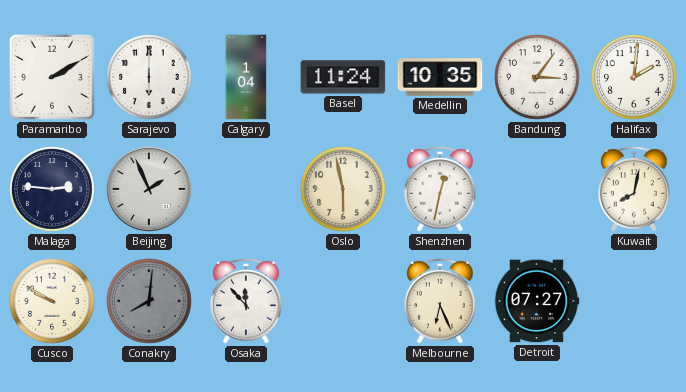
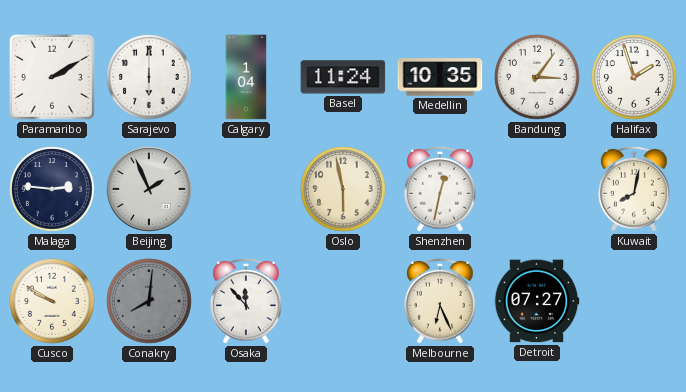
Halifax: 2:01 -> 1:57
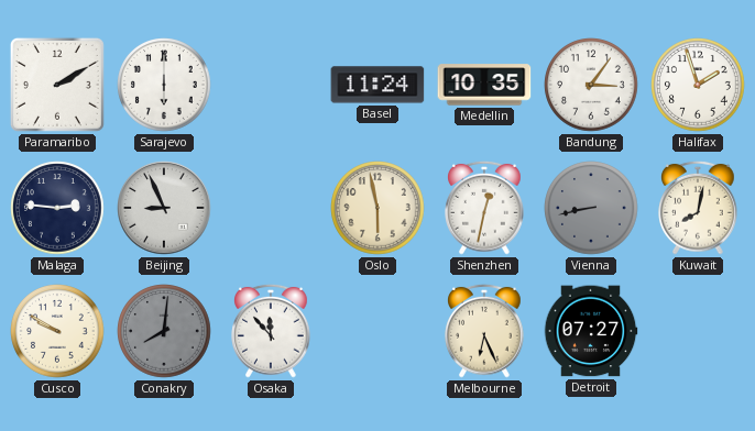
Calgary: 1:04 -> none
Beijing: 1:56 -> 8:56
Vienna: none -> 8:43
